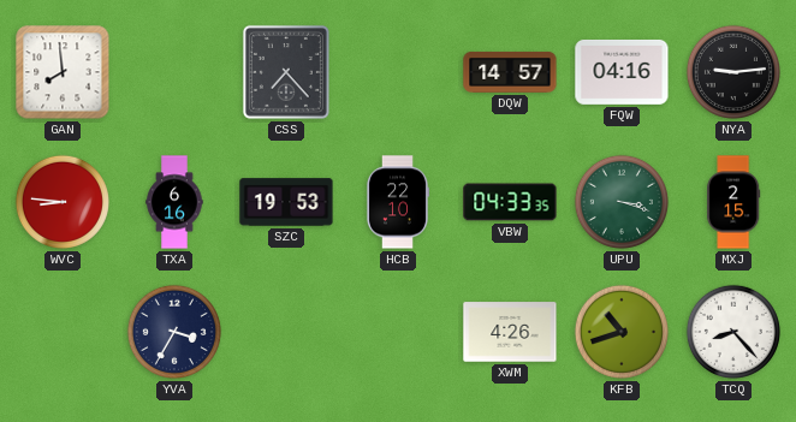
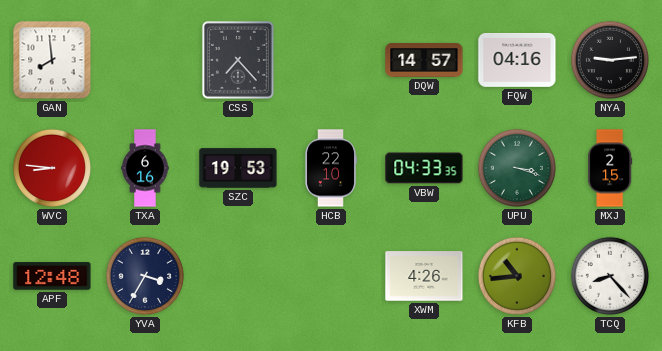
APF: none -> 12:48
KFB: 10:42 -> 10:44
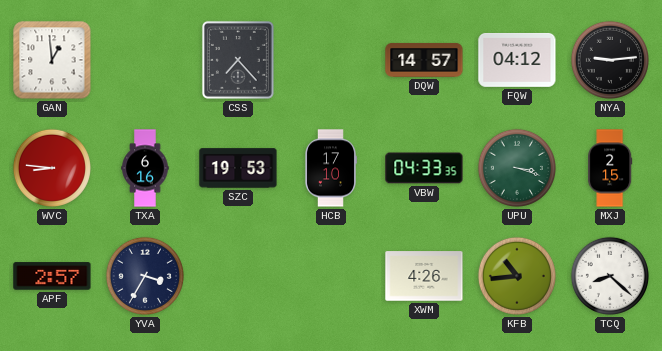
GAN: 7:59 -> 12:59
FQW: 04:16 -> 04:12
HCB: 22:10 -> 17:10
APF: 12:48 -> 2:57
TCQ: 8:23 -> 8:22
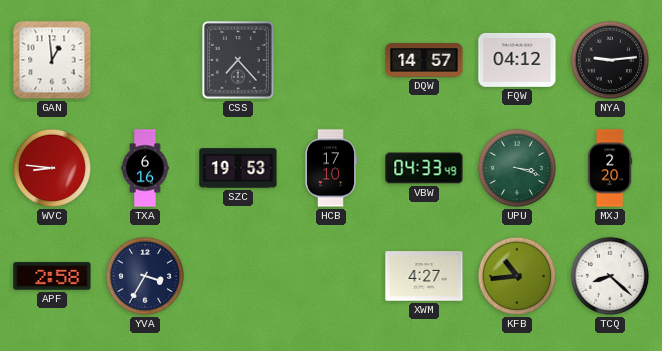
VBW: 04:33:35 -> 04:33:49
MXJ: 2:15 -> 2:20
APF: 2:57 -> 2:58
XWM: 4:26 -> 4:27
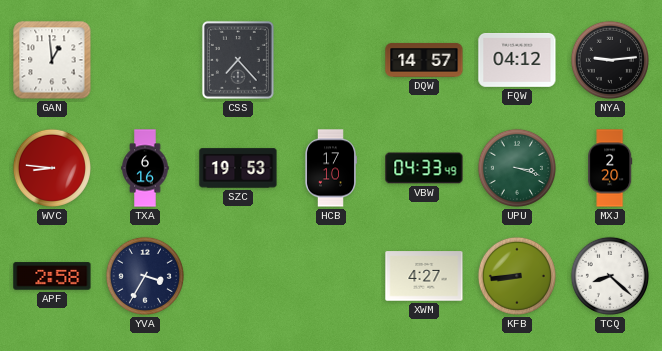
KFB: 10:44 -> 8:44
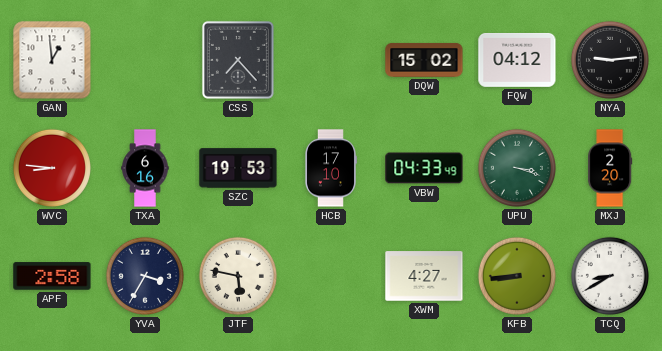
DQW: 14:57 -> 15:02
JTF: none -> 5:47
TCQ: 8:22 -> 8:40
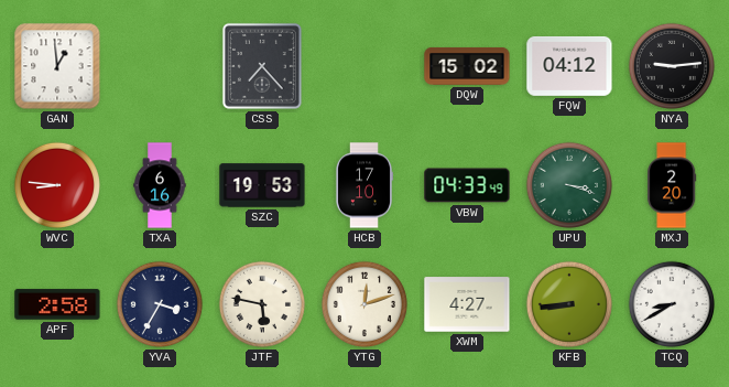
YTG: none -> 12:12
